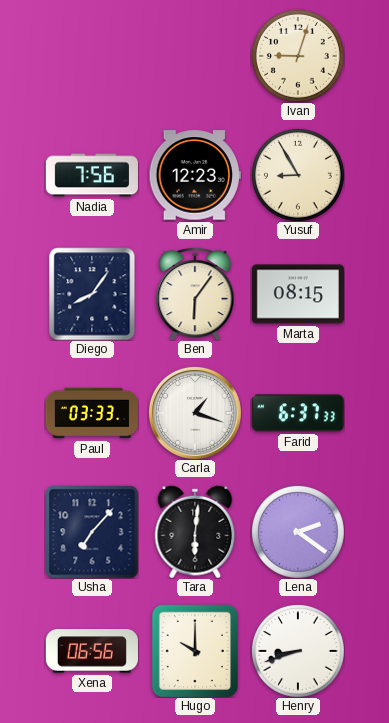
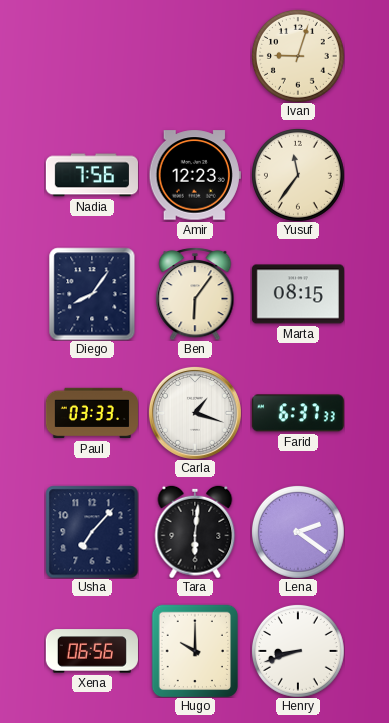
Yusuf: 8:55 -> 11:36
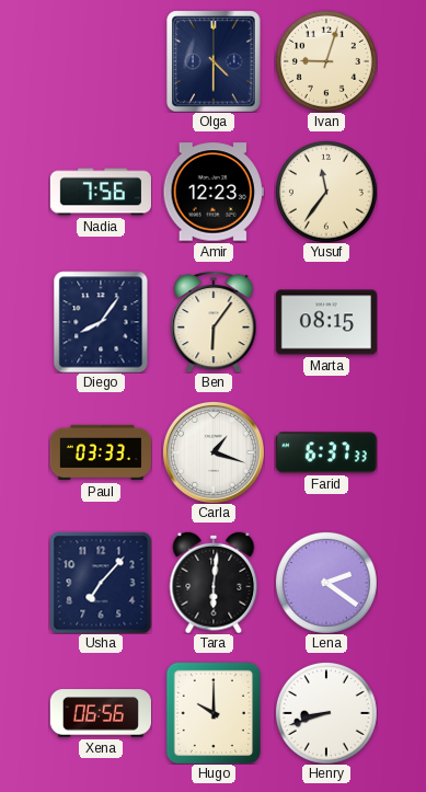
Olga: none -> 4:30
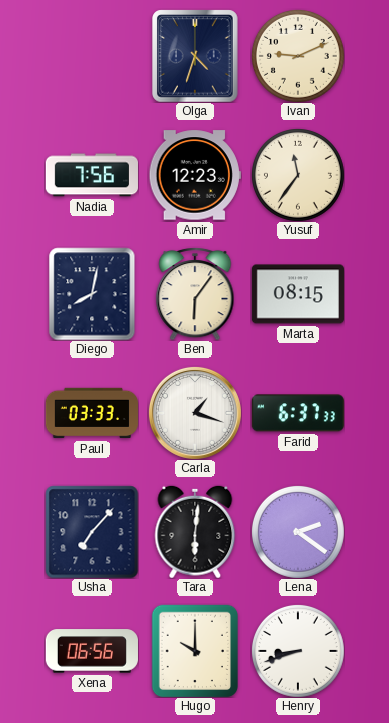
Olga: 4:30 -> 4:33
Ivan: 9:03 -> 9:11
Diego: 8:06 -> 8:02
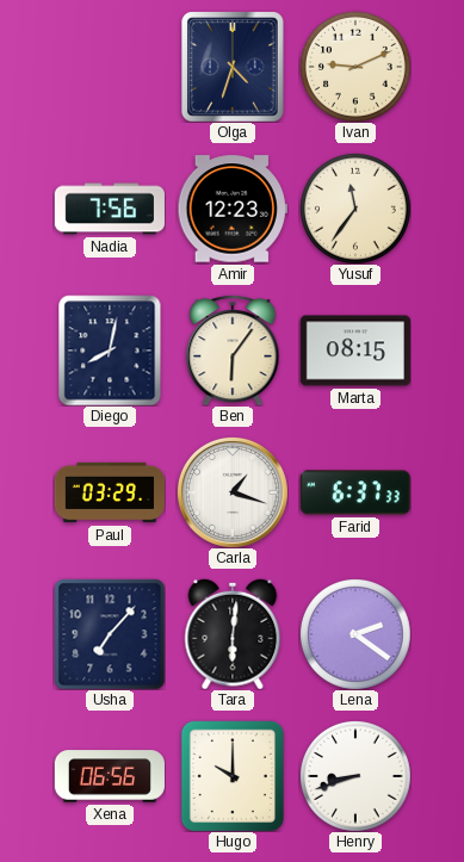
Paul: 03:33 -> 03:29
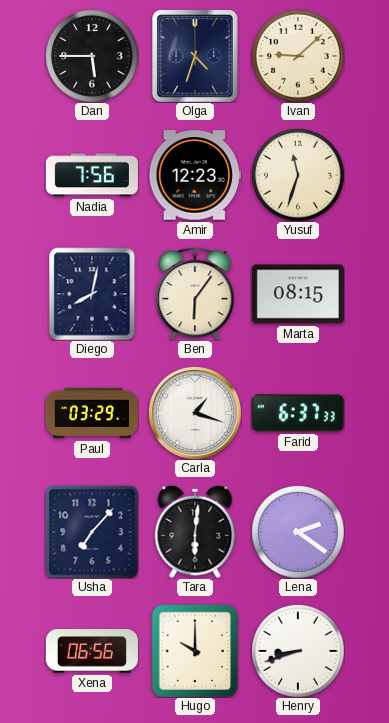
Dan: none -> 5:45
Ivan: 9:11 -> 9:08
Yusuf: 11:36 -> 11:33
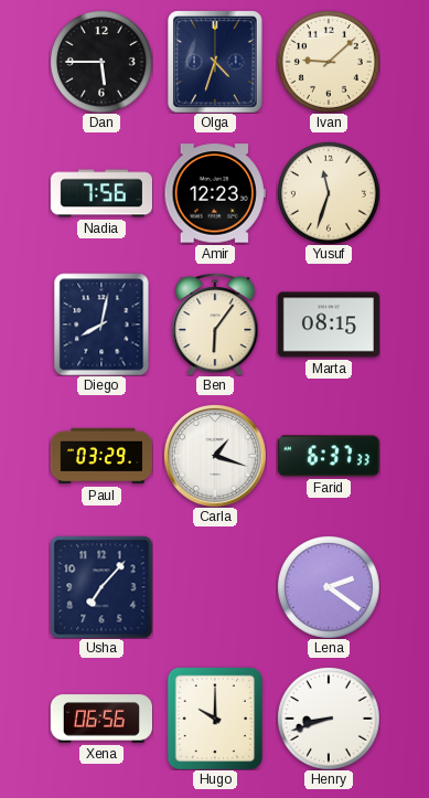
Tara: 6:01 -> none
